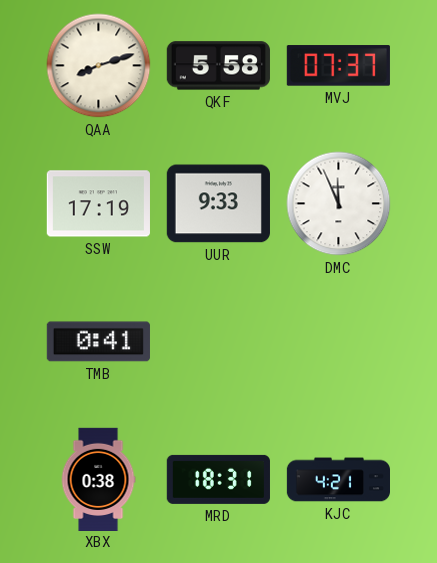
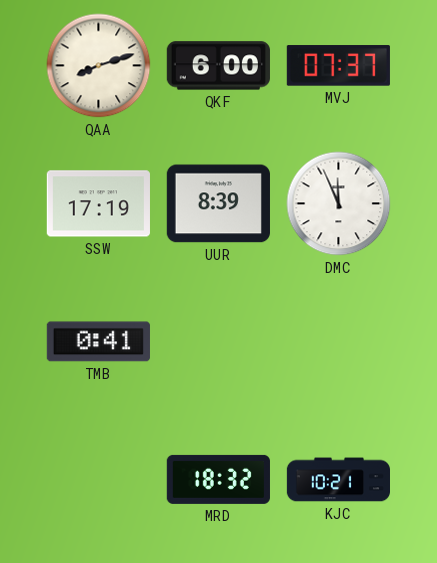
QKF: 5:58 -> 6:00
UUR: 9:33 -> 8:39
XBX: 0:38 -> none
MRD: 18:31 -> 18:32
KJC: 4:21 -> 10:21
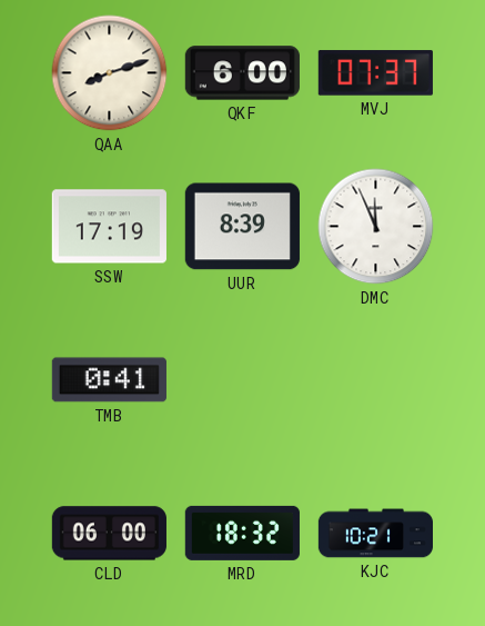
CLD: none -> 06:00
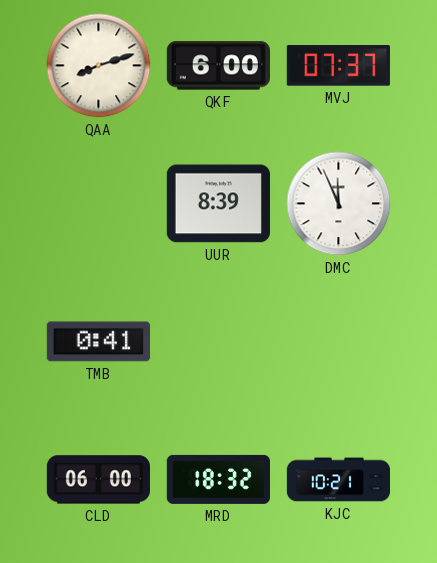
SSW: 17:19 -> none
